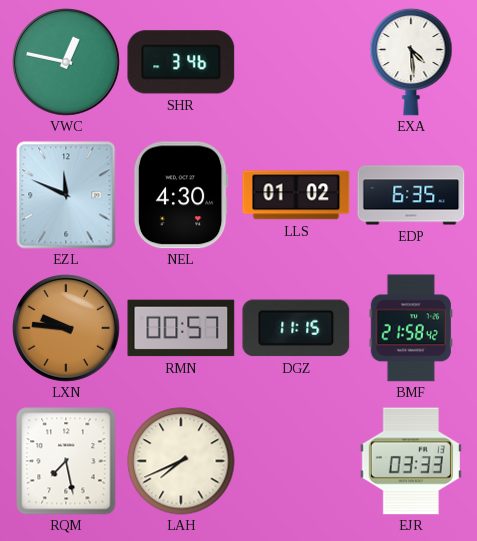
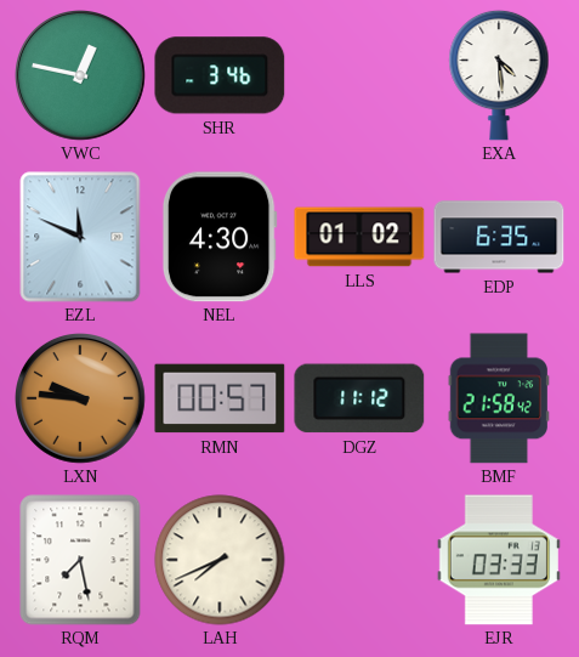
DGZ: 11:15 -> 11:12
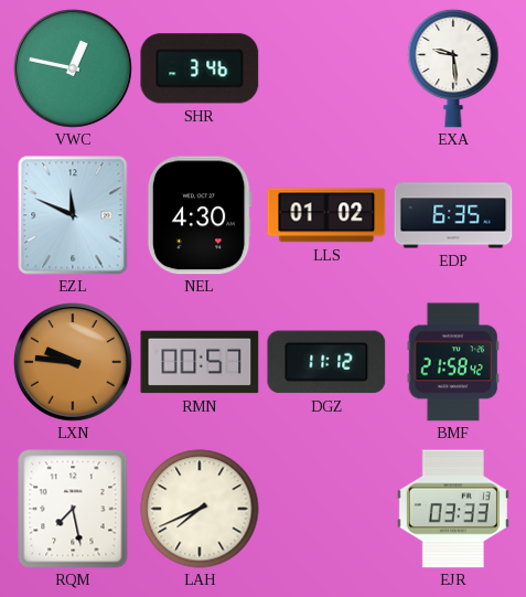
EXA: 4:29 -> 9:29
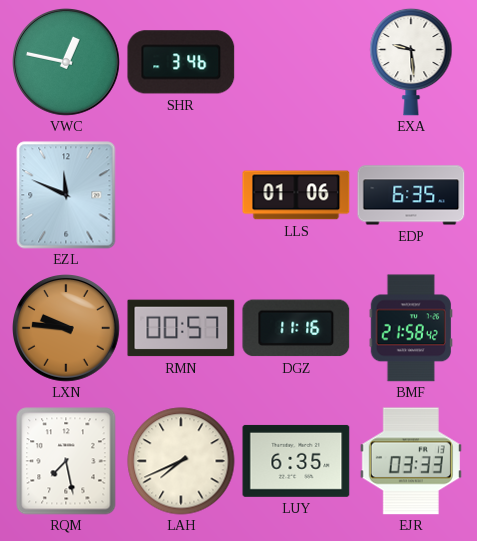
NEL: 4:30 -> none
LLS: 01:02 -> 01:06
DGZ: 11:12 -> 11:16
LUY: none -> 6:35
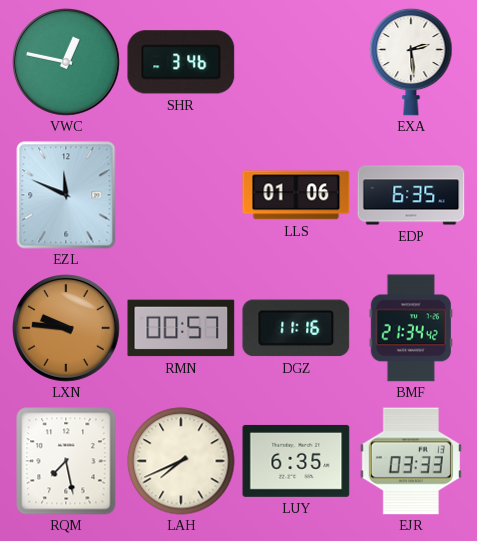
EXA: 9:29 -> 2:29
BMF: 21:58 -> 21:34
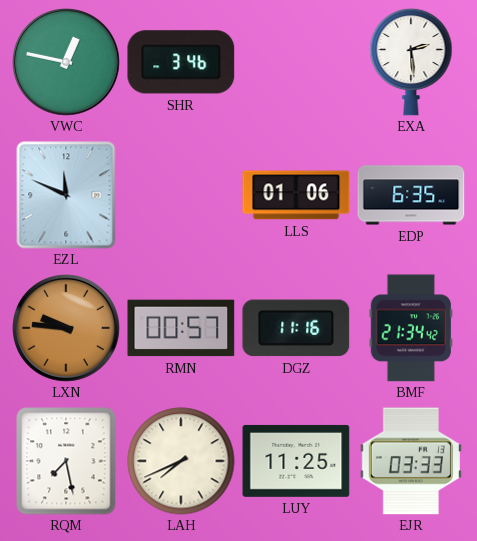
LUY: 6:35 -> 11:25
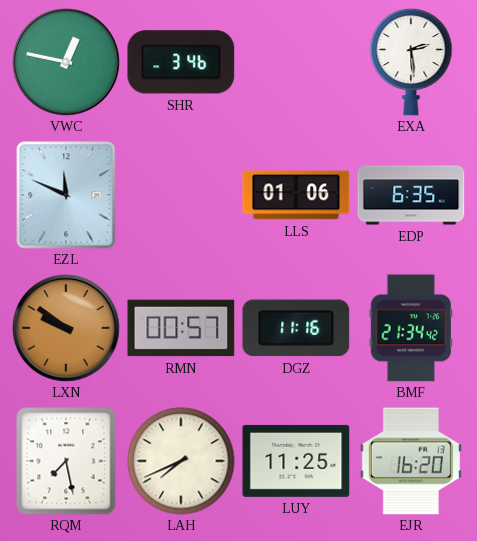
LXN: 9:46 -> 9:51
EJR: 03:33 -> 16:20
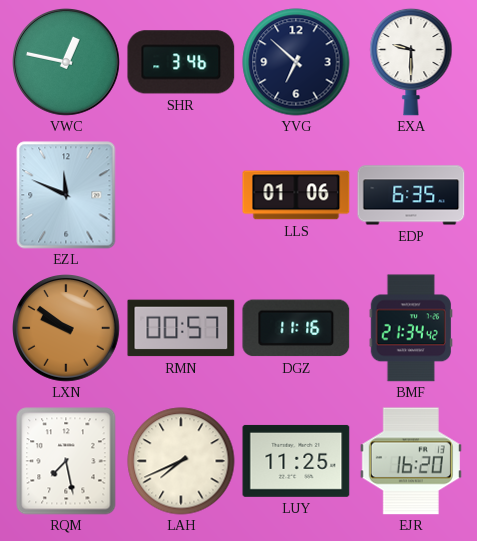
YVG: none -> 6:52
EXA: 2:29 -> 9:30
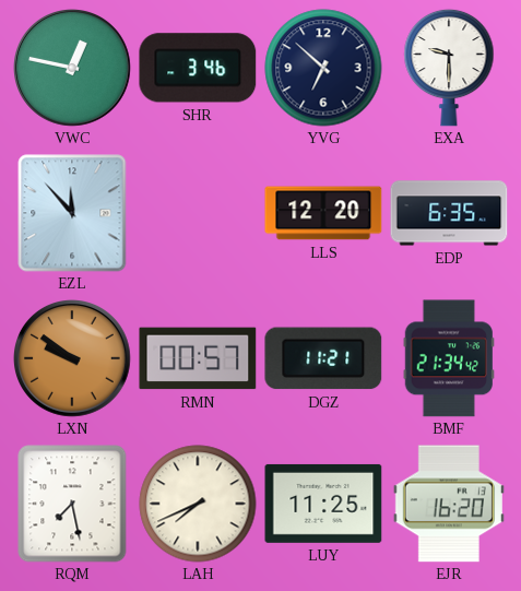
EZL: 11:49 -> 11:53
LLS: 01:06 -> 12:20
DGZ: 11:16 -> 11:21
